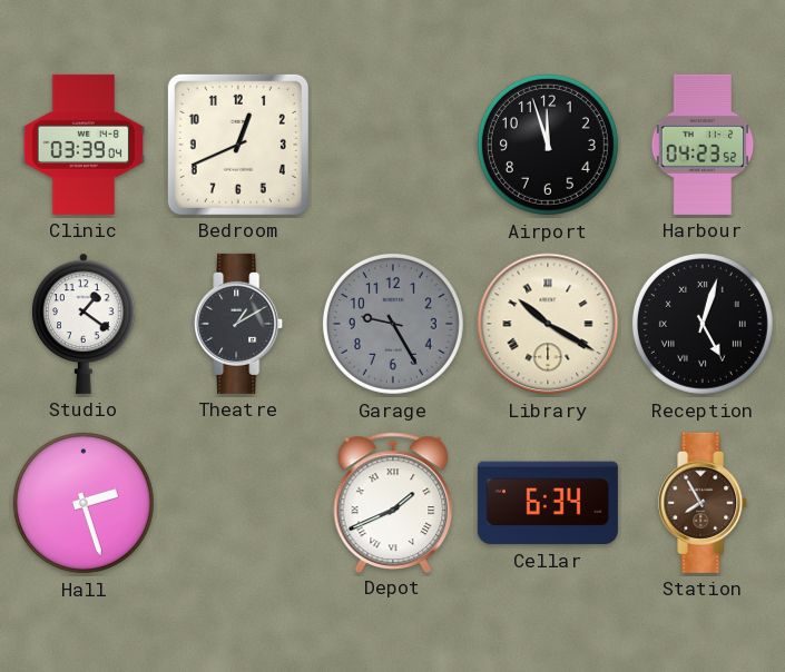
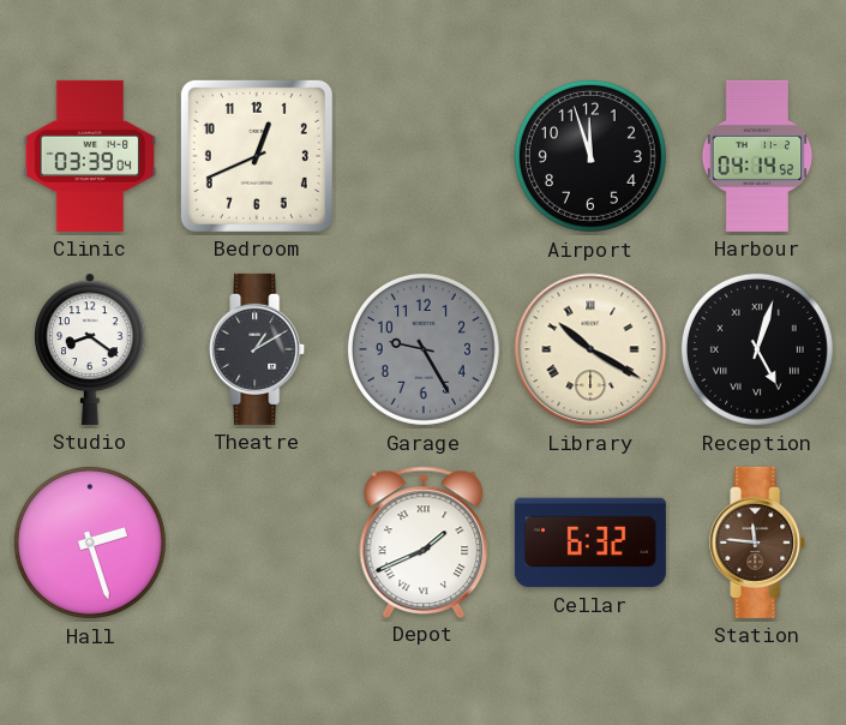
Harbour: 04:23 -> 04:14
Studio: 1:21 -> 8:21
Cellar: 6:34 -> 6:32
Station: 7:55 -> 11:46
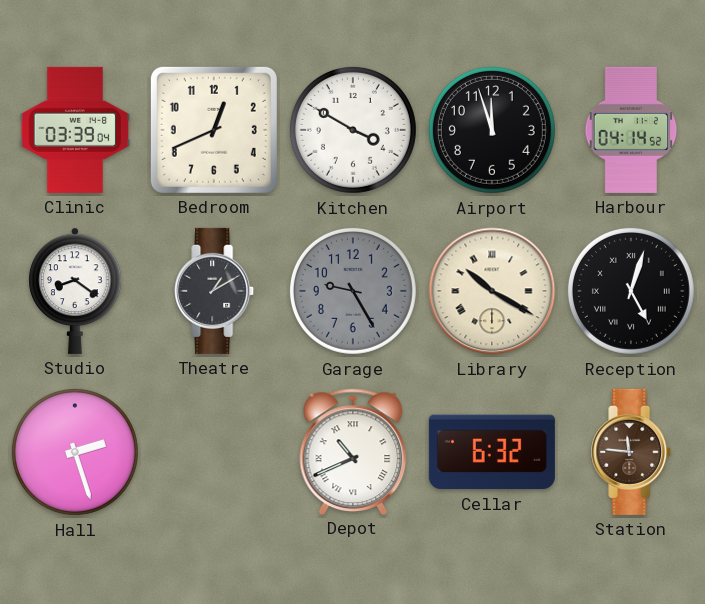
Kitchen: none -> 3:50
Depot: 1:41 -> 10:41
